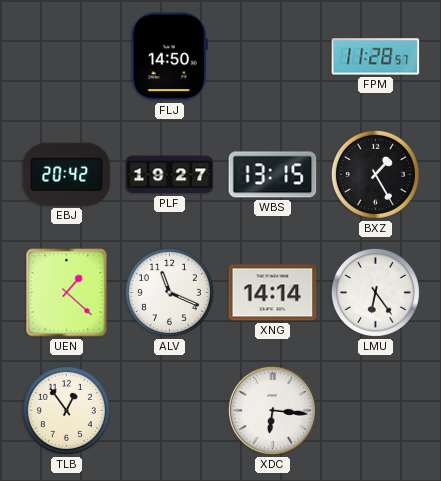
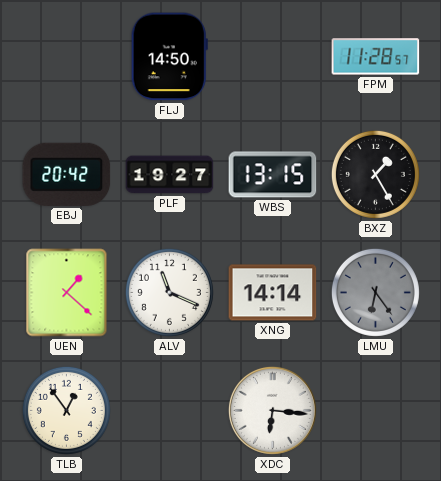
LMU dial: white -> grey
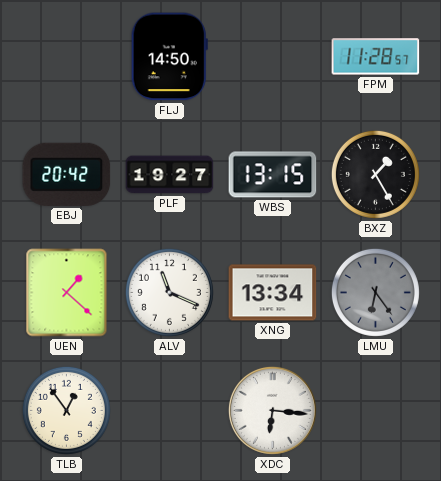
XNG: 14:14 -> 13:34
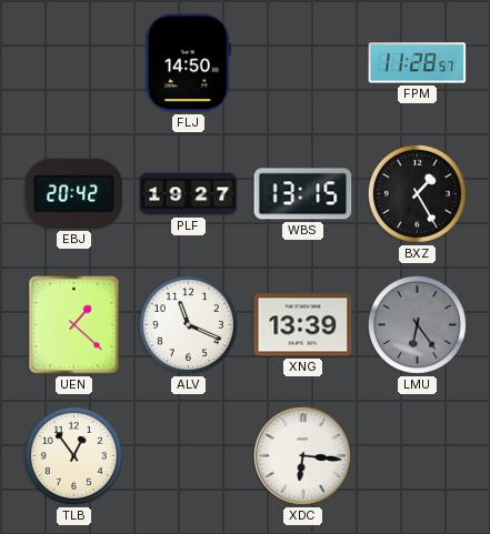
XNG: 13:34 -> 13:39
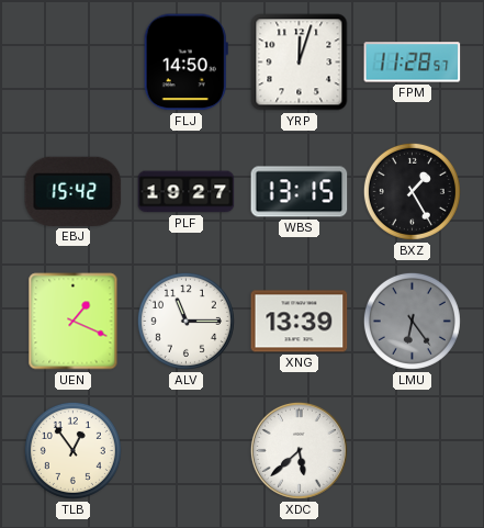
YRP: none -> 12:03
EBJ: 20:42 -> 15:42
UEN: 1:22 -> 1:19
ALV: 11:19 -> 11:15
XDC: 6:16 -> 5:38
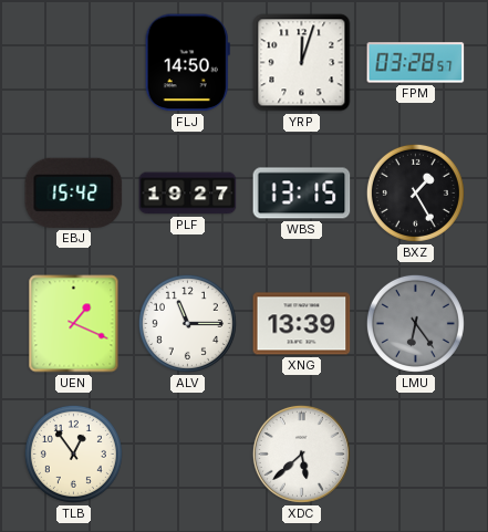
FPM: 11:28 -> 03:28
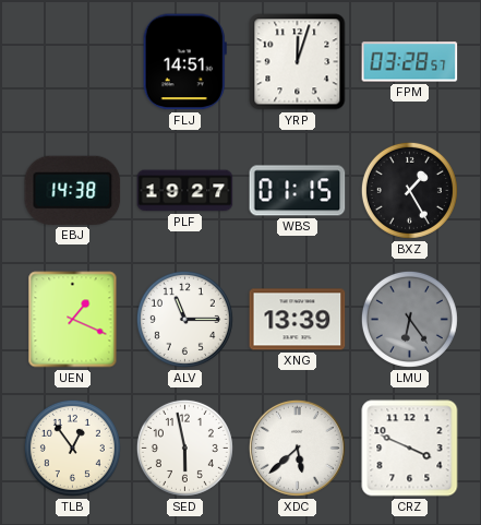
FLJ: 14:50 -> 14:51
EBJ: 15:42 -> 14:38
WBS: 13:15 -> 01:15
SED: none -> 5:58
CRZ: none -> 3:49
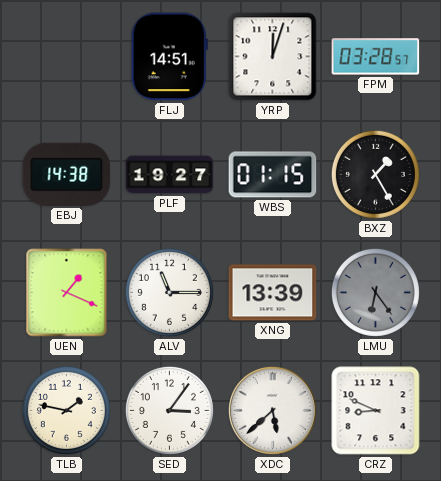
TLB: 12:54 -> 1:47
SED: 5:58 -> 3:06
CRZ: 3:49 -> 8:49
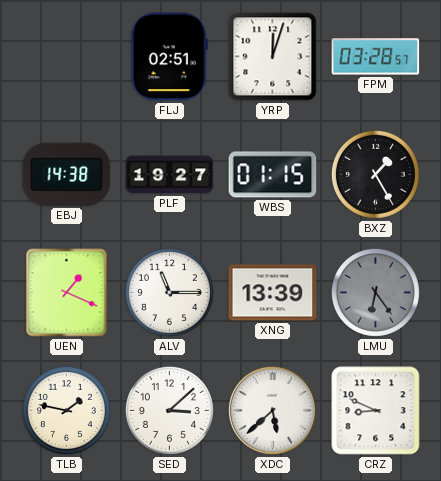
FLJ: 14:51 -> 02:51
SED: 3:06 -> 3:08
